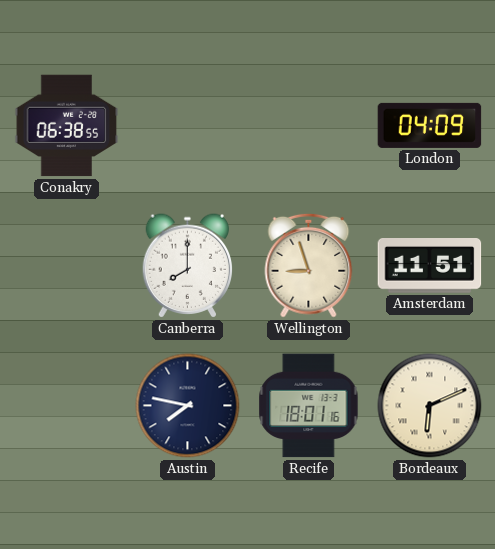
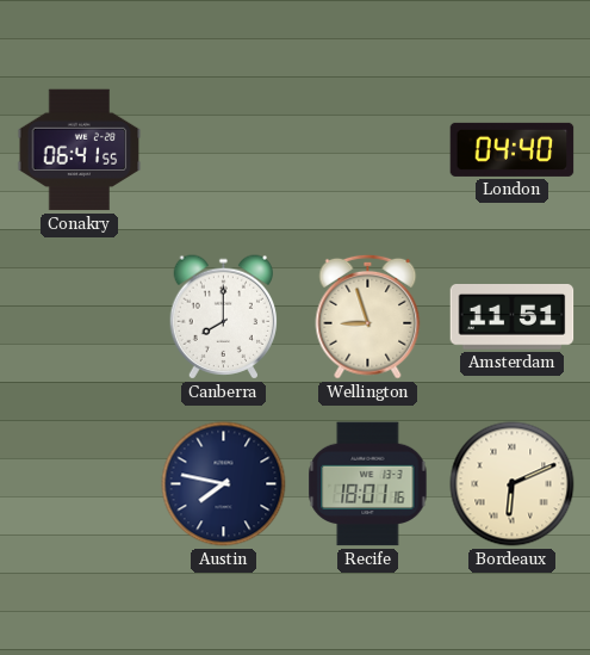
Conakry: 06:38 -> 06:41
London: 04:09 -> 04:40
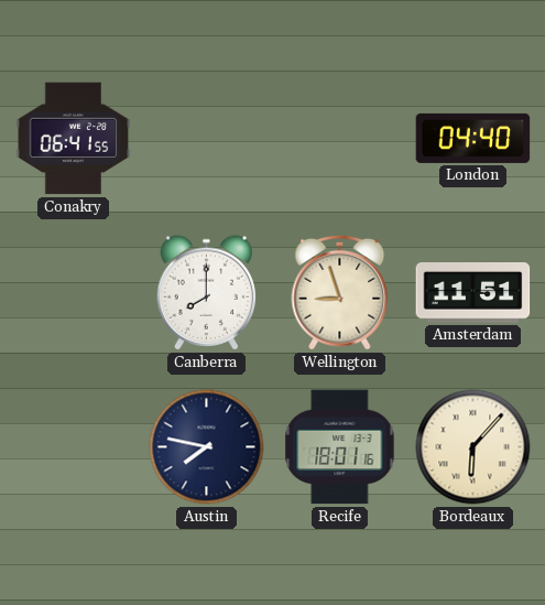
Bordeaux: 6:11 -> 6:07
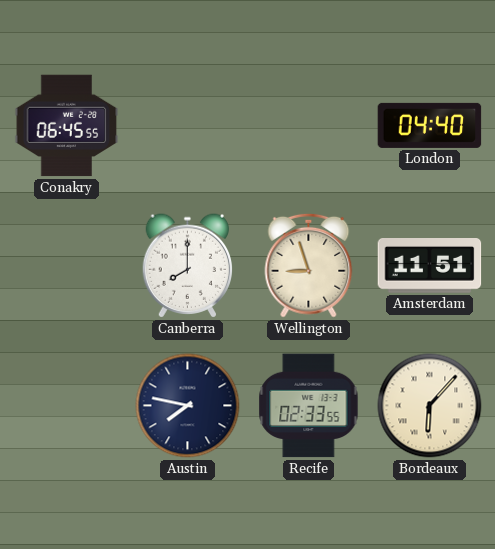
Conakry: 06:41 -> 06:45
Recife: 18:01 -> 02:33
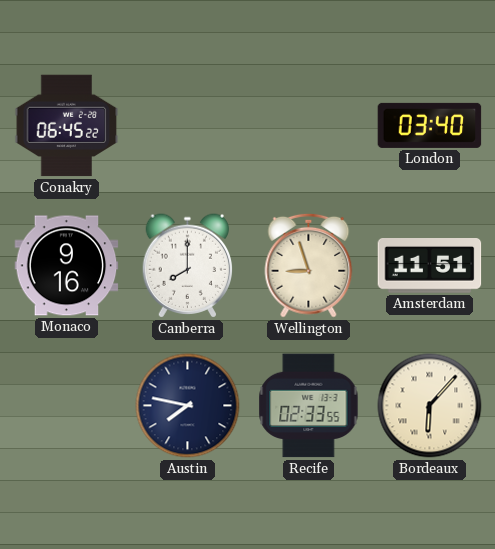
Conakry: 06:45:55 -> 06:45:22
London: 04:40 -> 03:40
Monaco: none -> 9:16
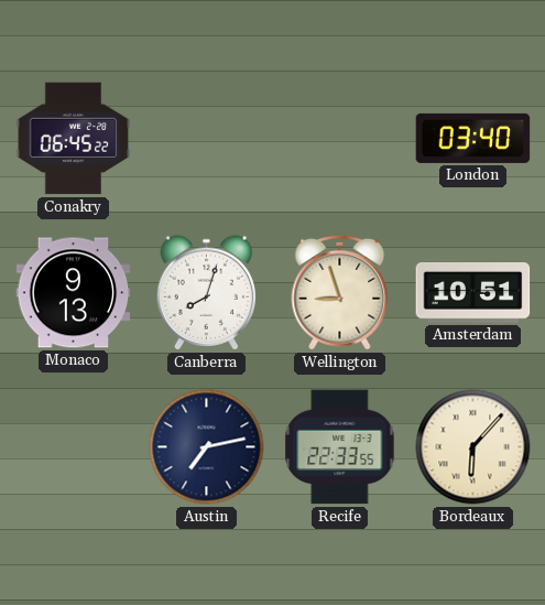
Monaco: 9:16 -> 9:13
Canberra: 8:00 -> 8:03
Amsterdam: 11:51 -> 10:51
Austin: 7:47 -> 7:13
Recife: 02:33 -> 22:33
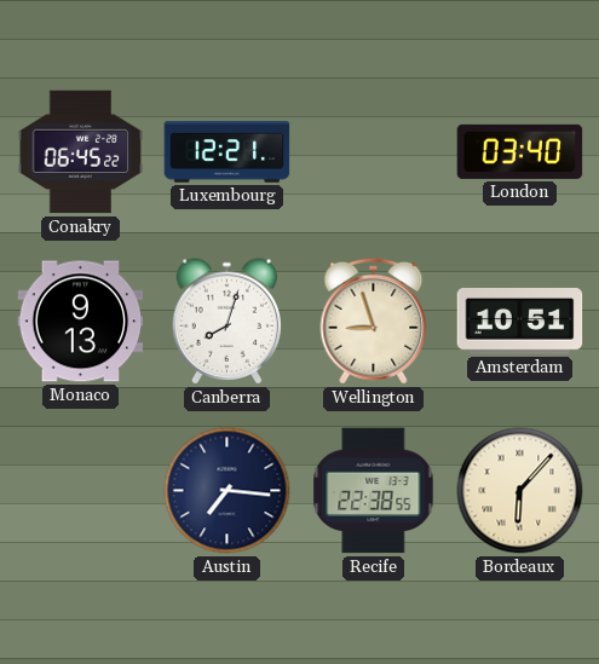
Luxembourg: none -> 12:21
Austin: 7:13 -> 7:16
Recife: 22:33 -> 22:38
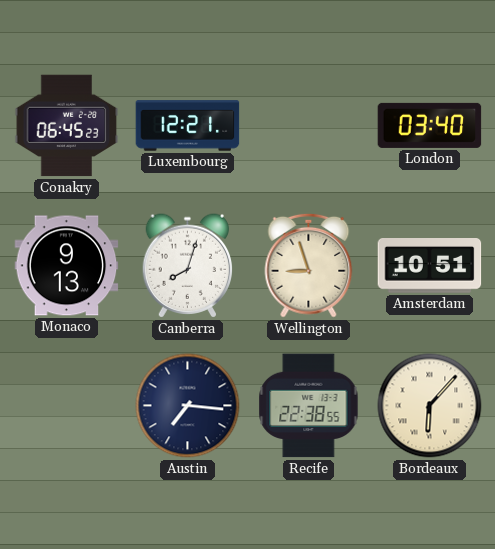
Conakry: 06:45:22 -> 06:45:23
